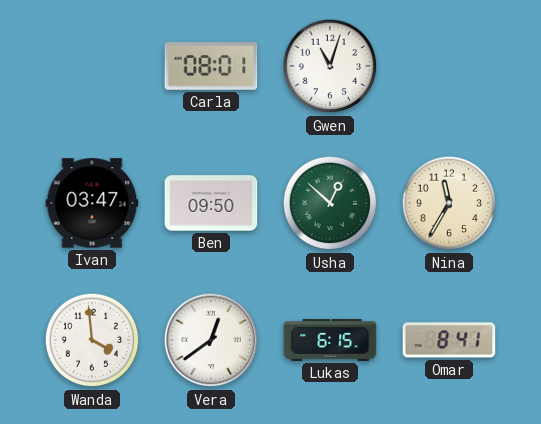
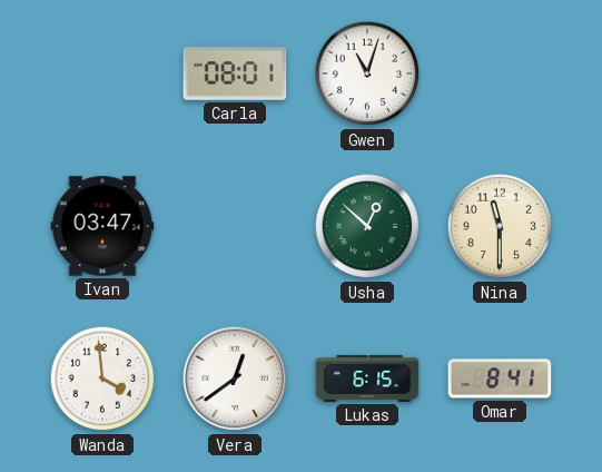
Ben: 09:50 -> none
Nina: 11:35 -> 11:30
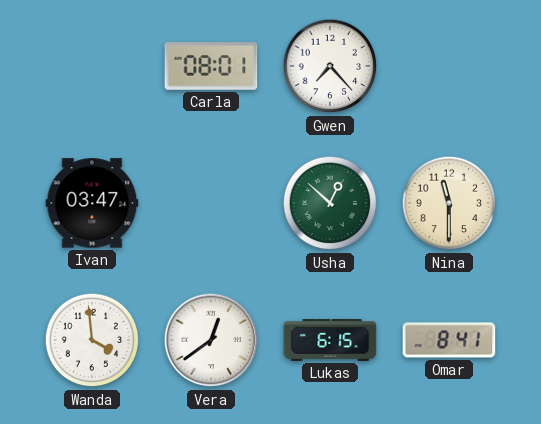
Gwen: 11:03 -> 7:23
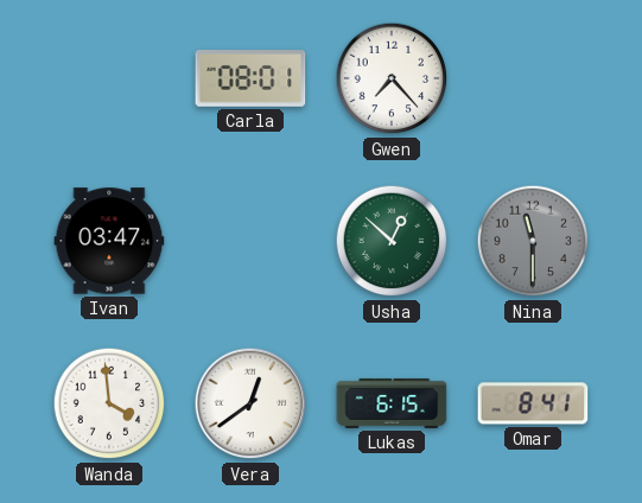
Nina dial: cream -> grey
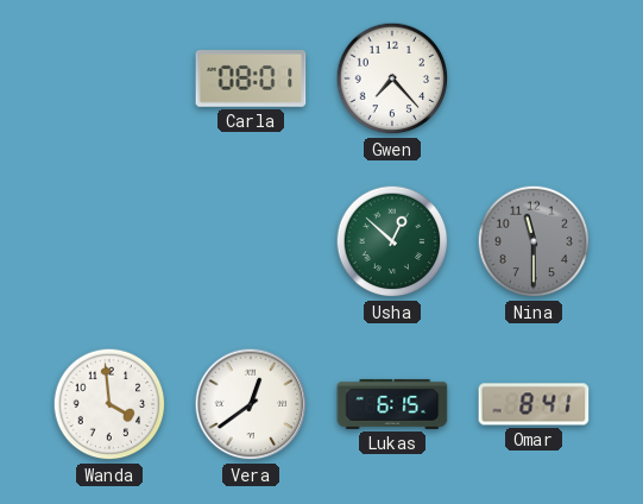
Ivan: 03:47 -> none
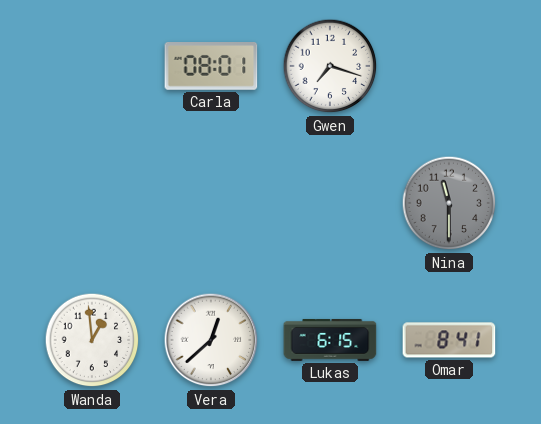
Gwen: 7:23 -> 7:18
Usha: 12:52 -> none
Wanda: 3:59 -> 12:59
Vera: 12:39 -> 12:38
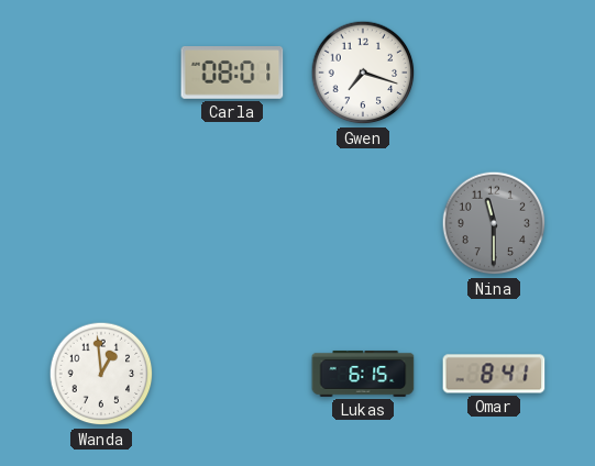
Vera: 12:38 -> none
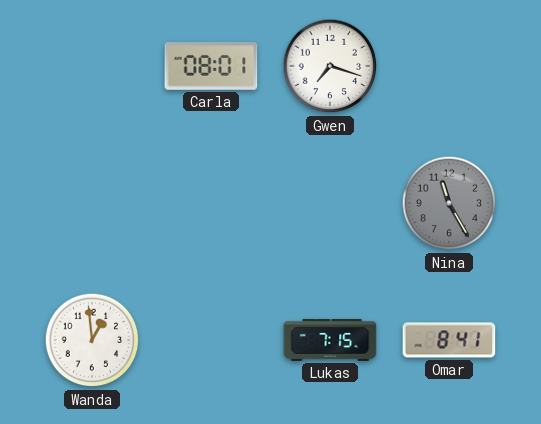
Nina: 11:30 -> 11:25
Lukas: 6:15 -> 7:15
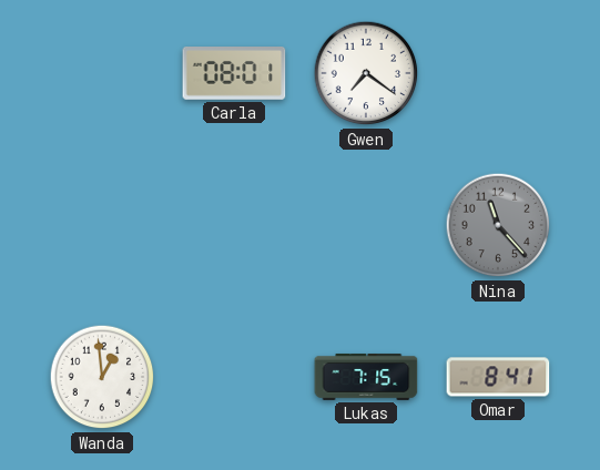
Gwen: 7:18 -> 7:21
Nina: 11:25 -> 11:23
